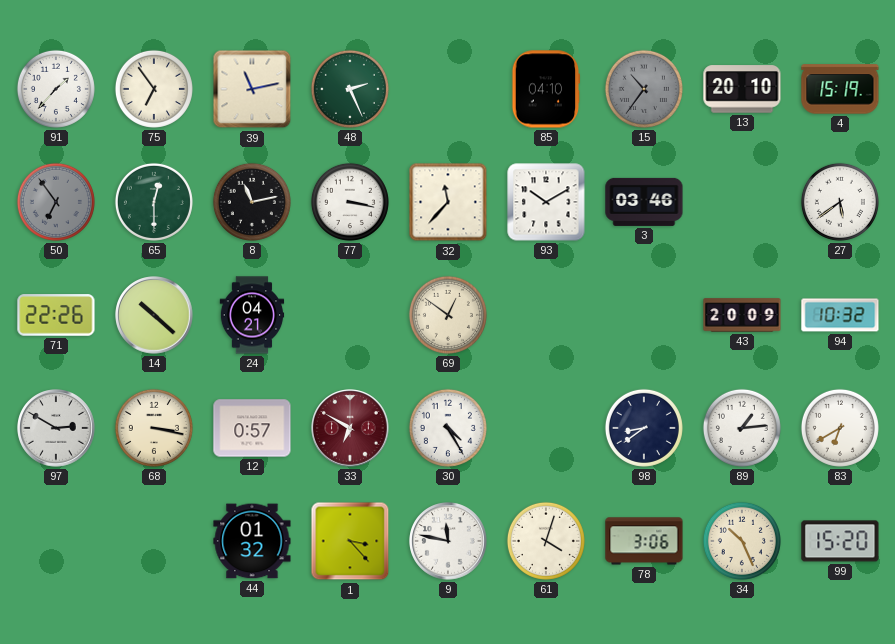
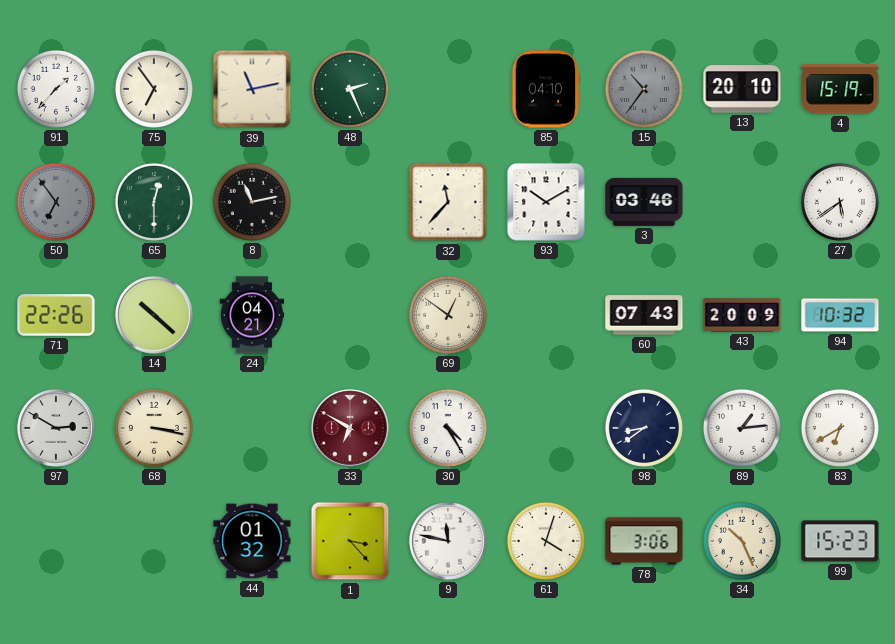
77: 3:17 -> none
60: none -> 07:43
12: 0:57 -> none
99: 15:20 -> 15:23
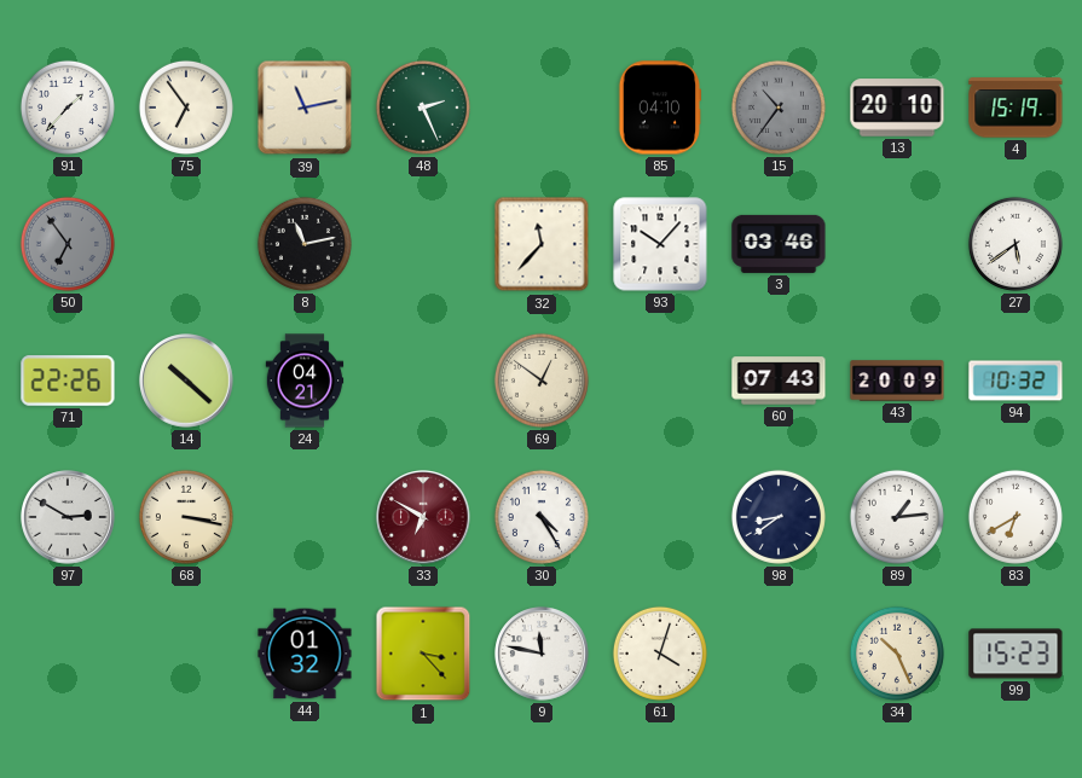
65: 12:30 -> none
93: 10:10 -> 10:07
78: 3:06 -> none
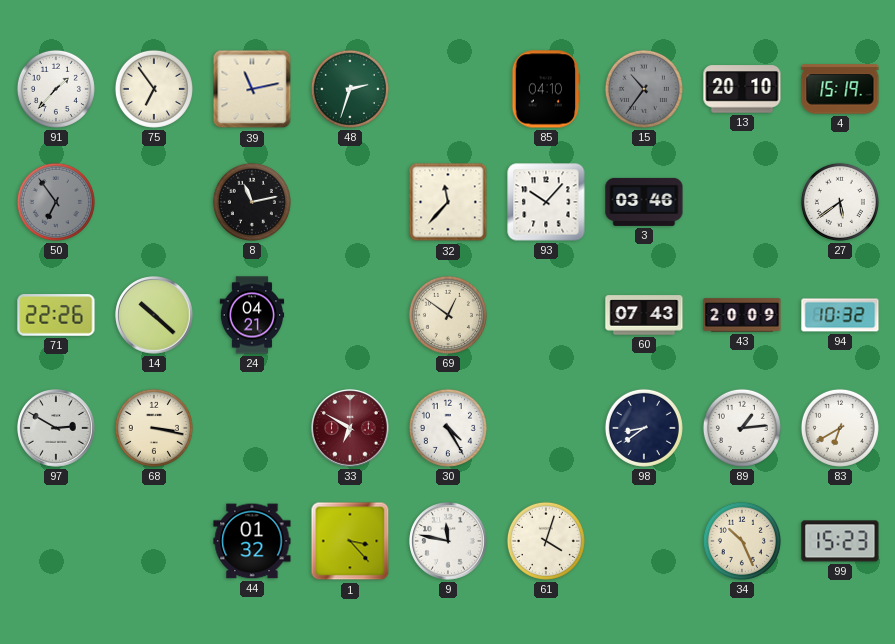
48: 2:26 -> 2:33
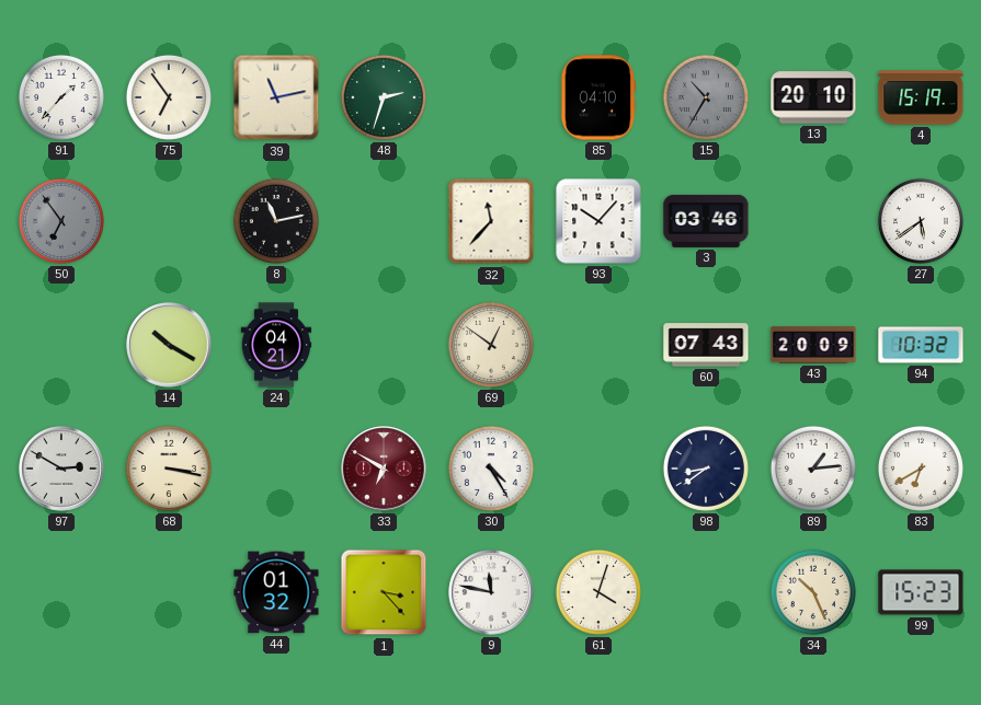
15: 10:36 -> 10:35
71: 22:26 -> none
14: 10:22 -> 10:20
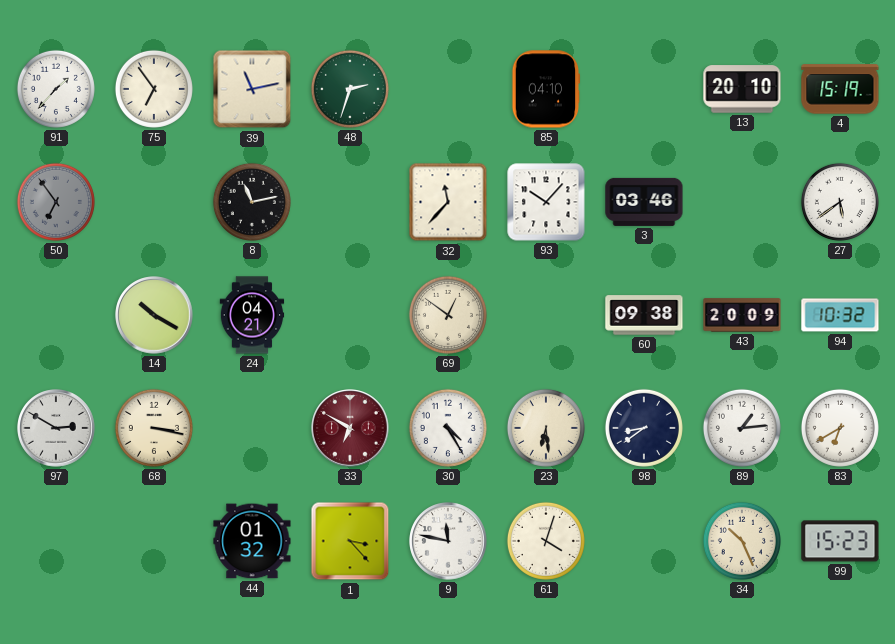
15: 10:35 -> none
60: 07:43 -> 09:38
23: none -> 6:29
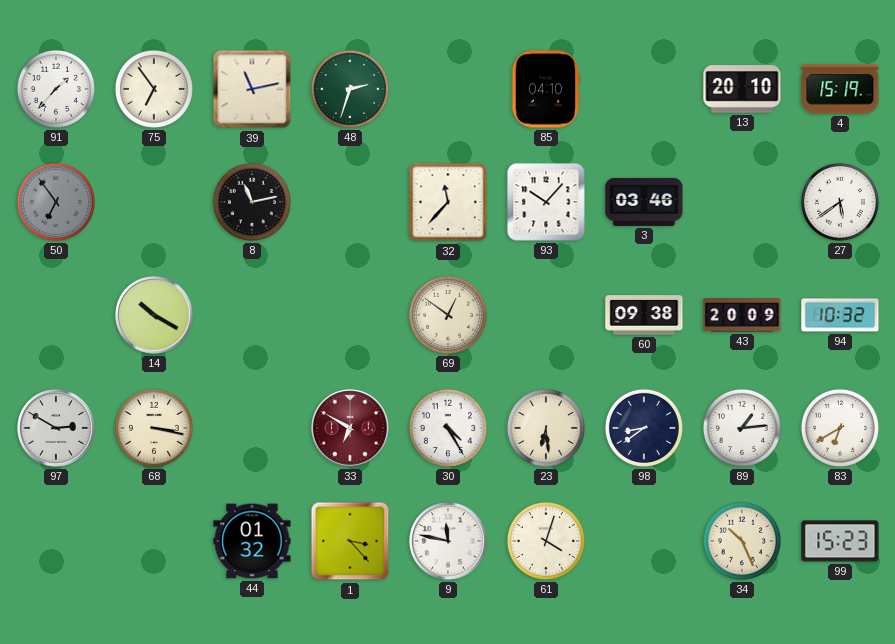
24: 04:21 -> none
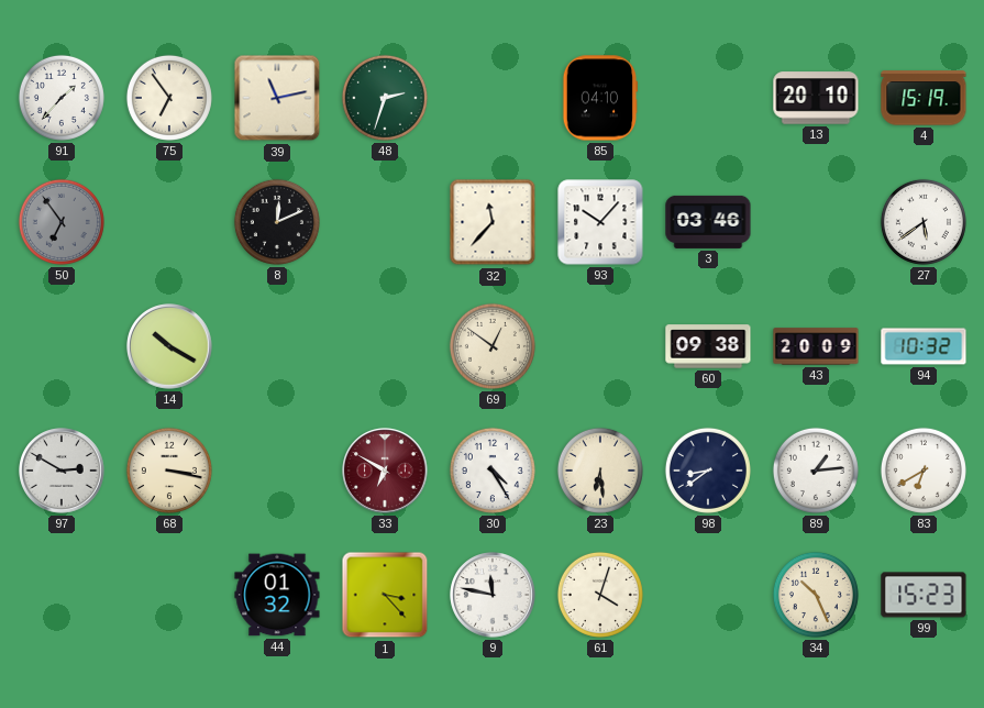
8: 11:13 -> 12:11
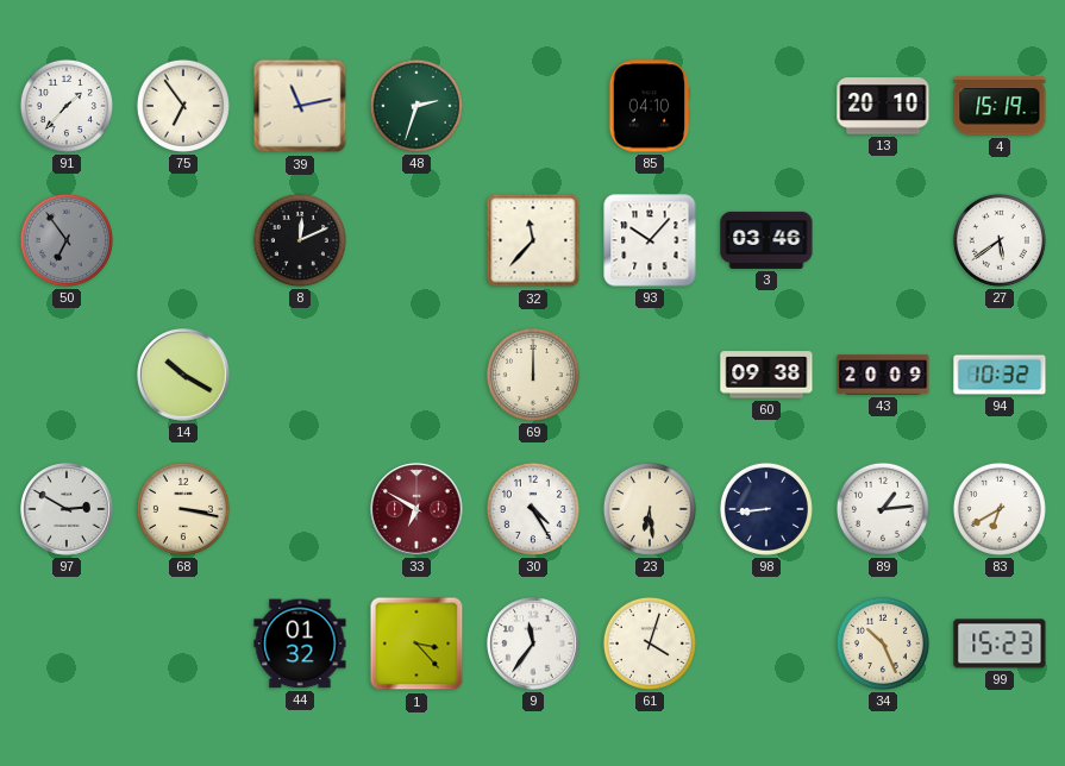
69: 12:51 -> 12:00
98: 8:39 -> 8:44
9: 11:47 -> 11:36
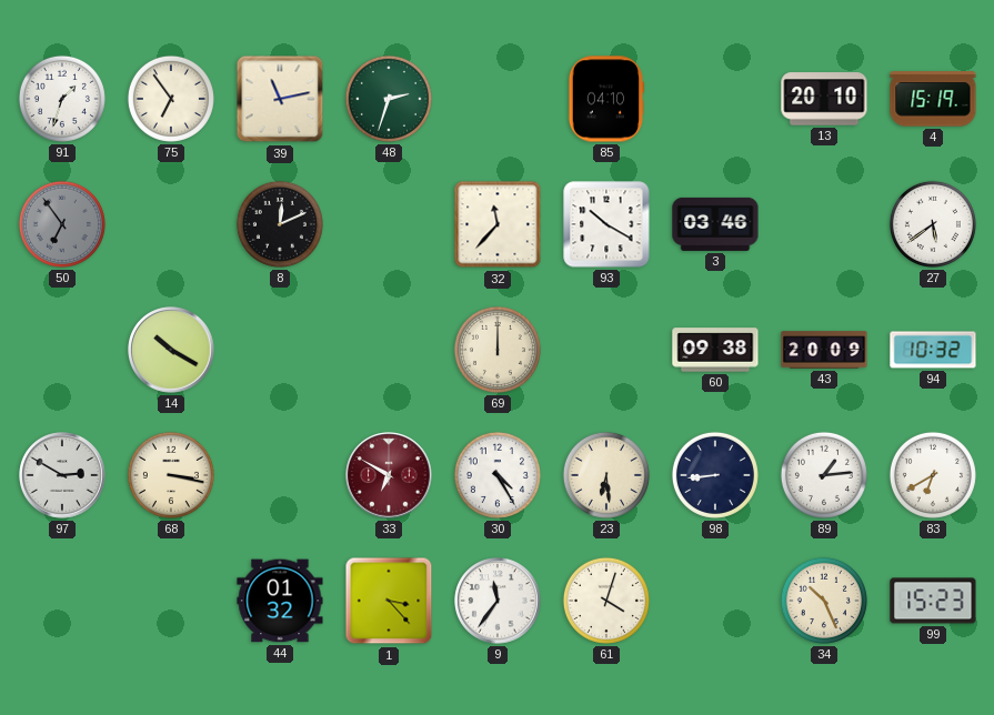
91: 1:37 -> 1:33
93: 10:07 -> 10:20
